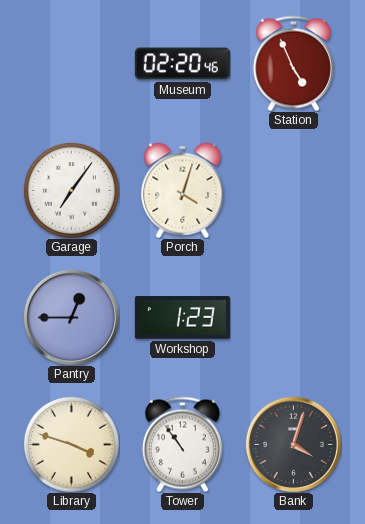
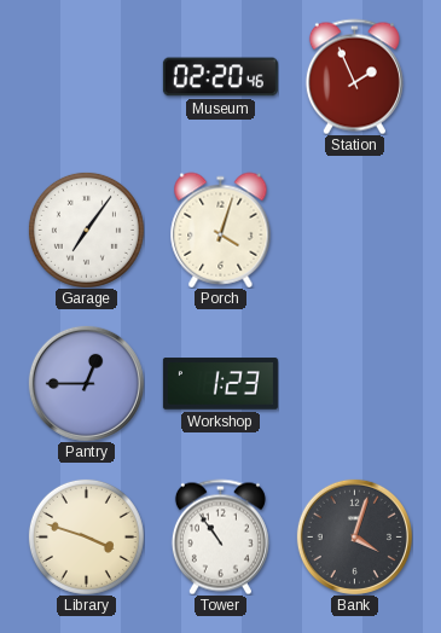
Station: 4:56 -> 1:56
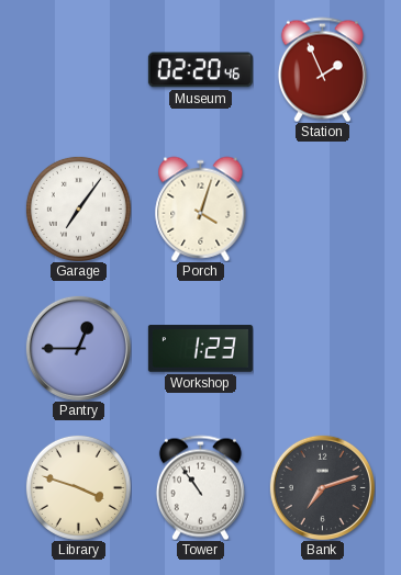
Bank: 4:03 -> 7:12
